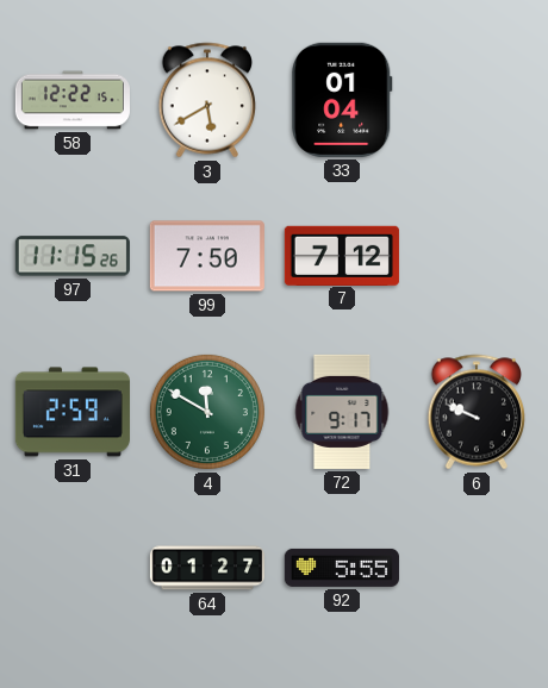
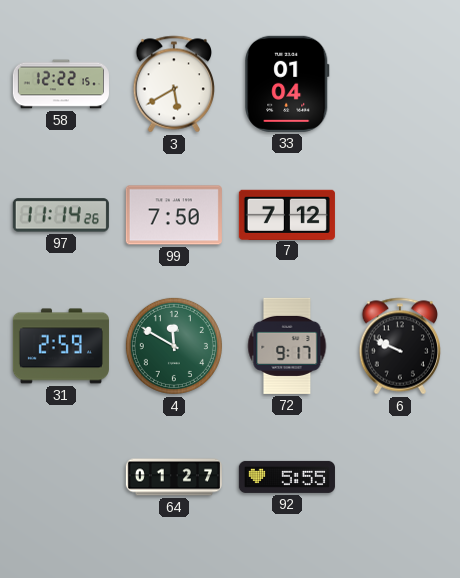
97: 11:15 -> 11:14
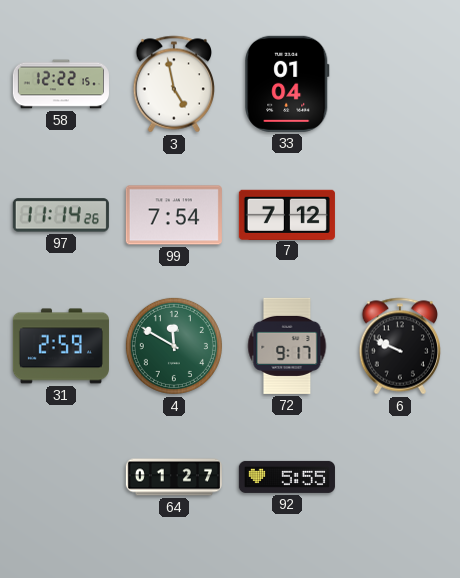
3: 5:40 -> 4:58
99: 7:50 -> 7:54
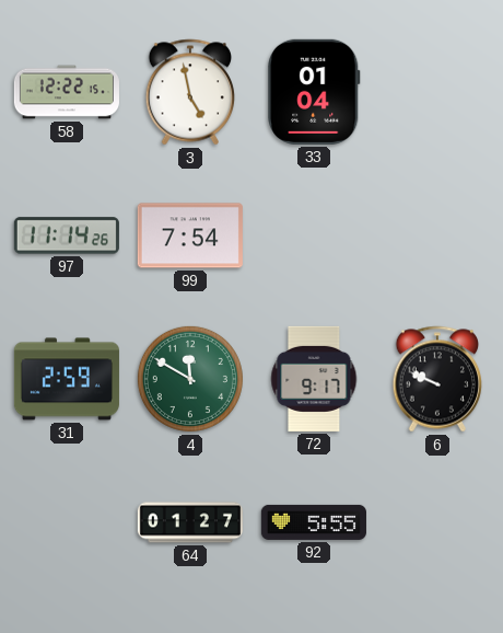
7: 7:12 -> none
